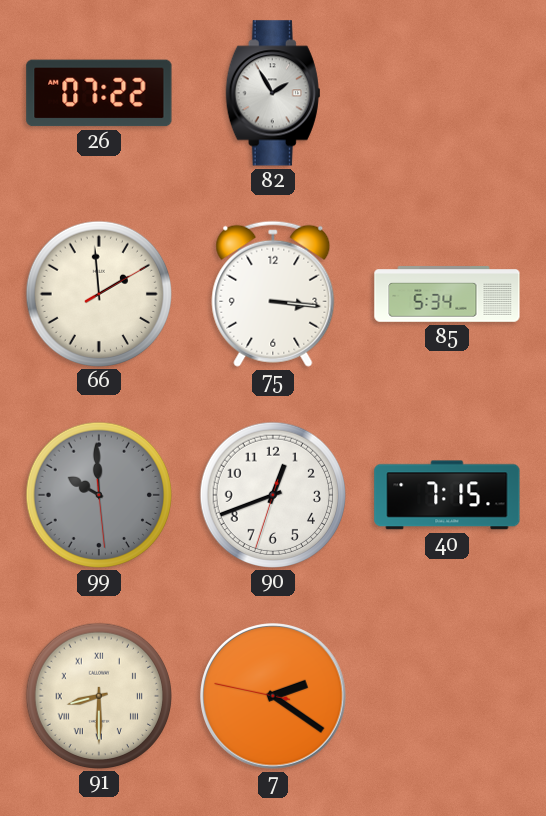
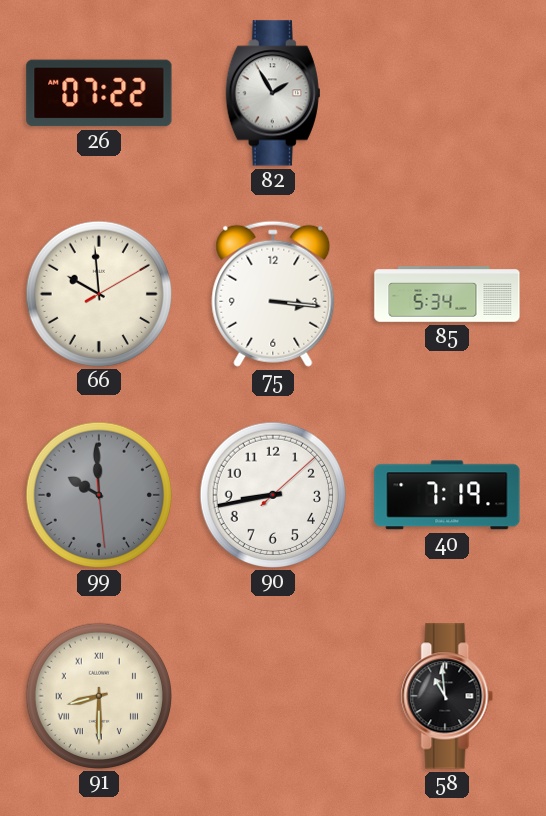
66: 1:59 -> 9:59
90: 12:41 -> 8:43
40: 7:15 -> 7:19
7: 2:20 -> none
58: none -> 10:59
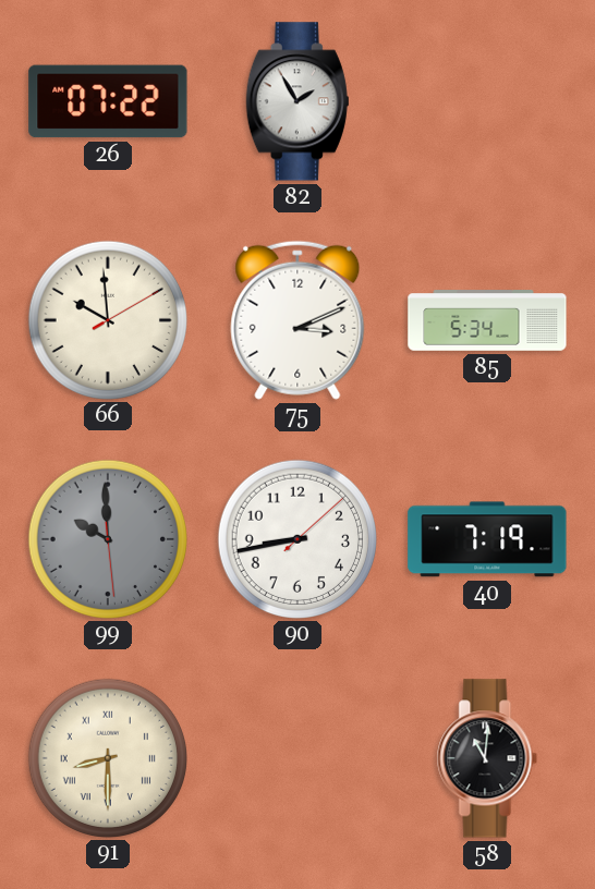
75: 3:16 -> 3:11
58: 10:59 -> 11:01
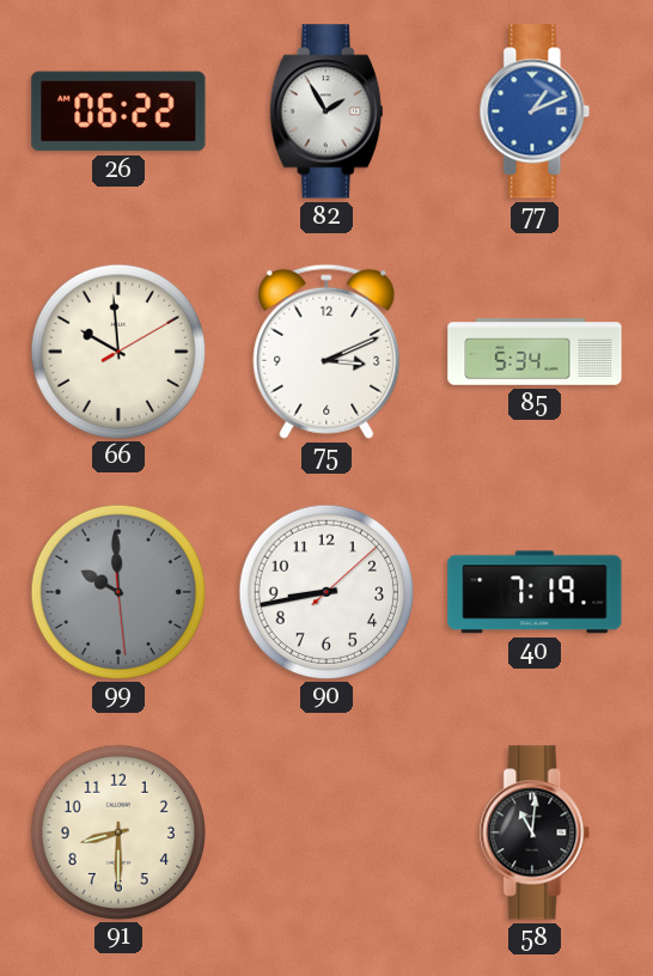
26: 07:22 -> 06:22
77: none -> 1:11
91 numerals: Roman -> Arabic
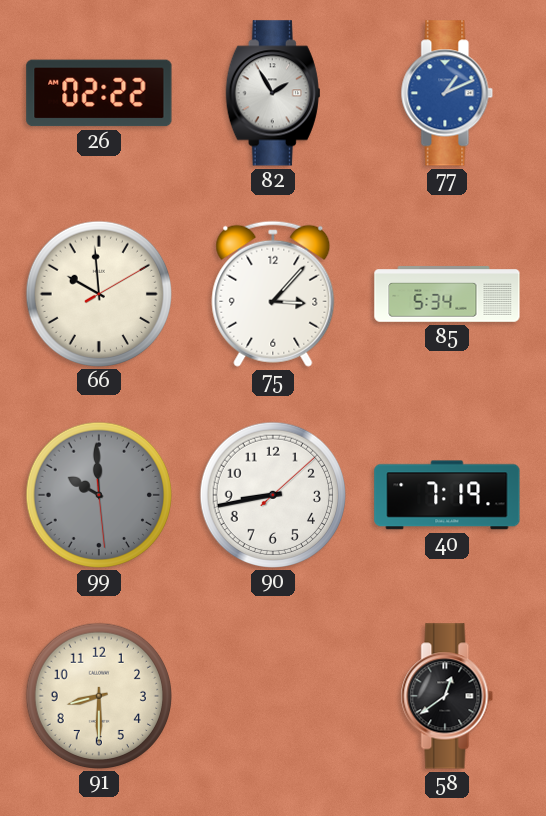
26: 06:22 -> 02:22
75: 3:11 -> 3:07
58: 11:01 -> 12:39
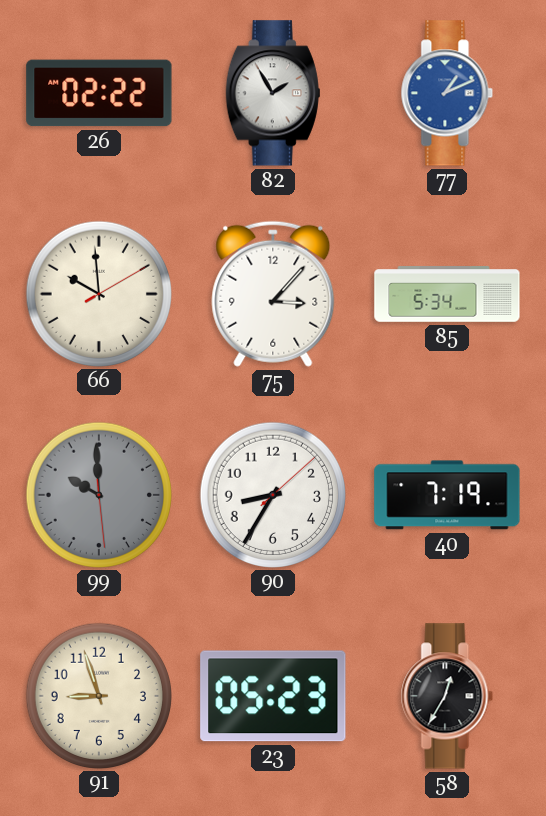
90: 8:43 -> 8:35
91: 8:30 -> 8:57
23: none -> 05:23
58: 12:39 -> 12:35
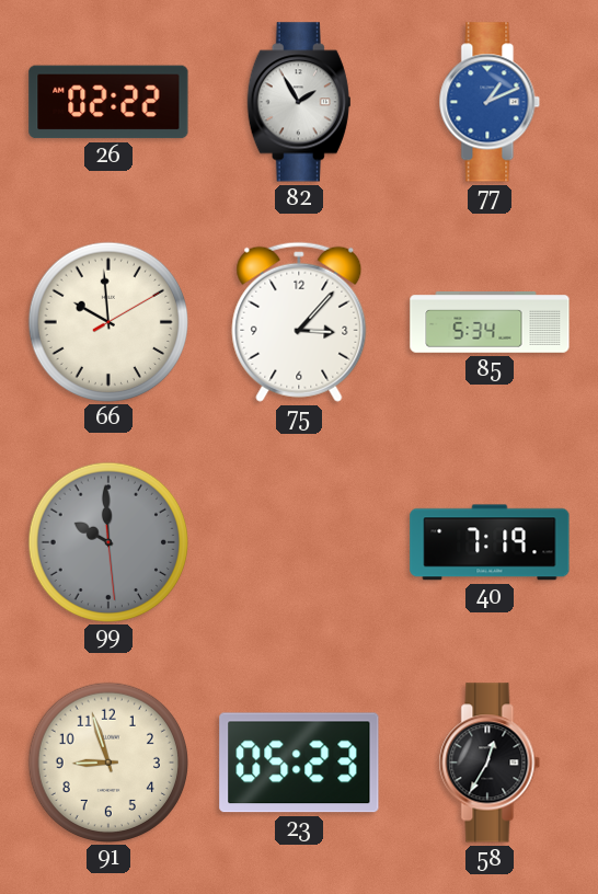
90: 8:35 -> none
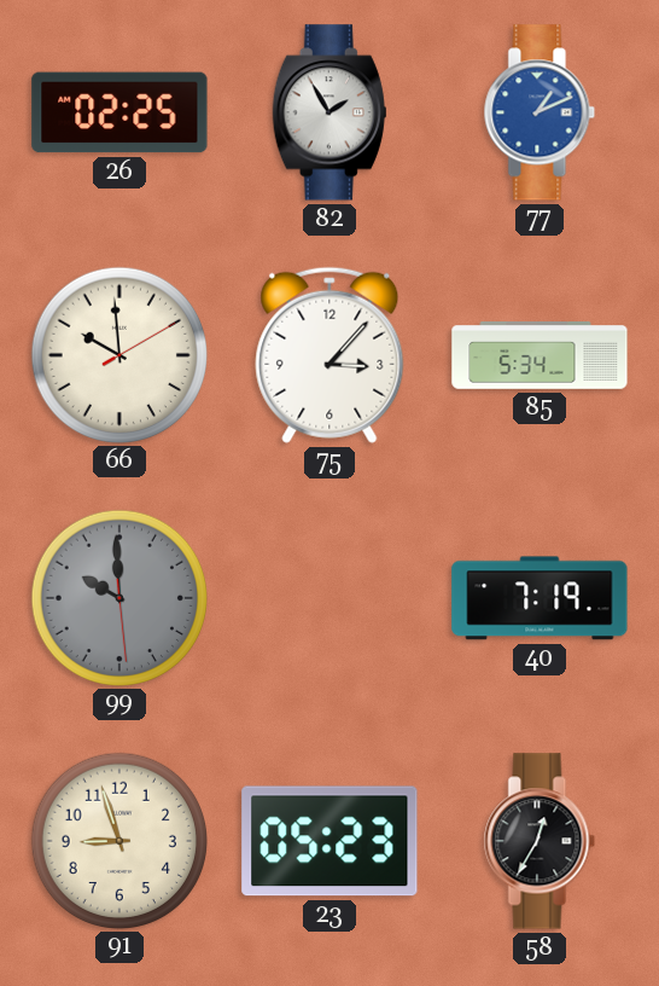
26: 02:22 -> 02:25
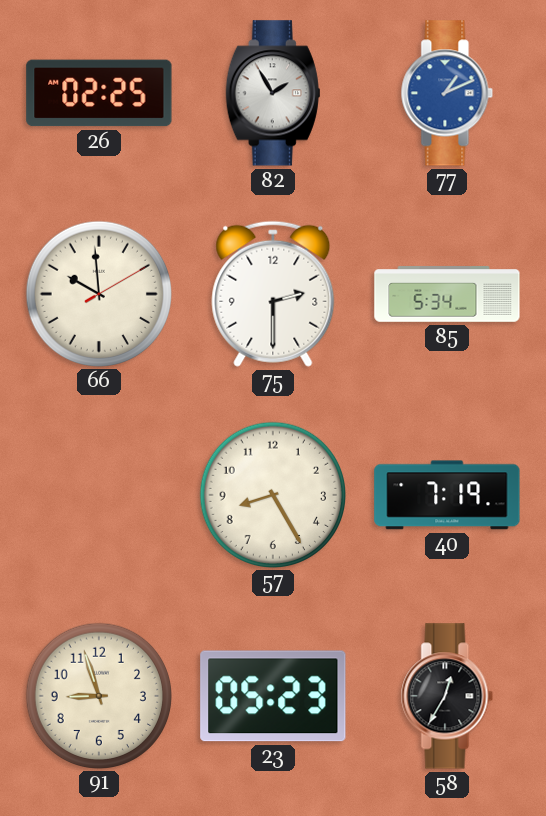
75: 3:07 -> 2:30
99: 9:59 -> none
57: none -> 8:25
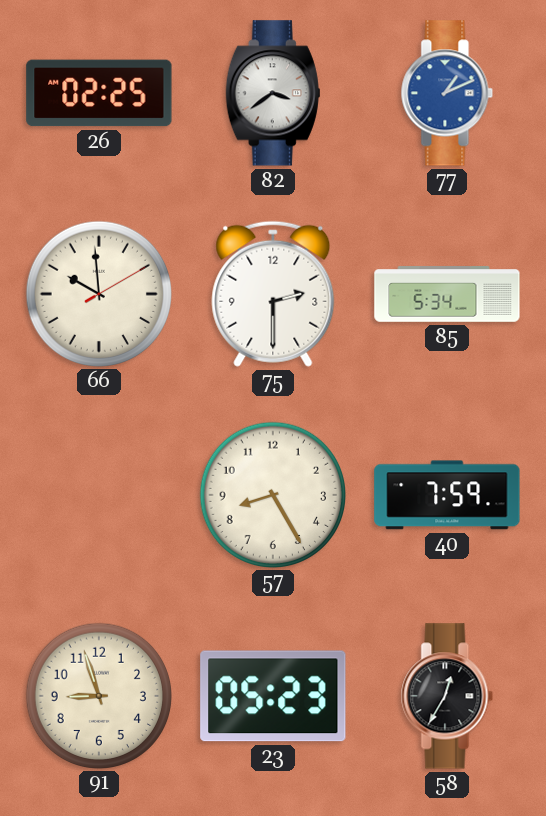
82: 1:55 -> 3:39
40: 7:19 -> 7:59
